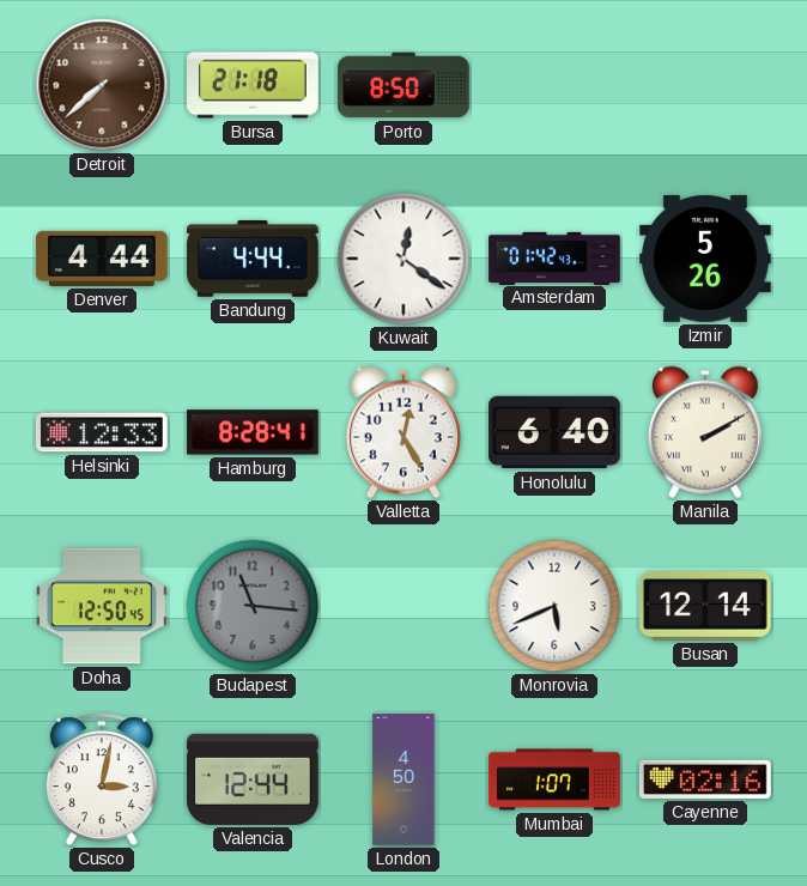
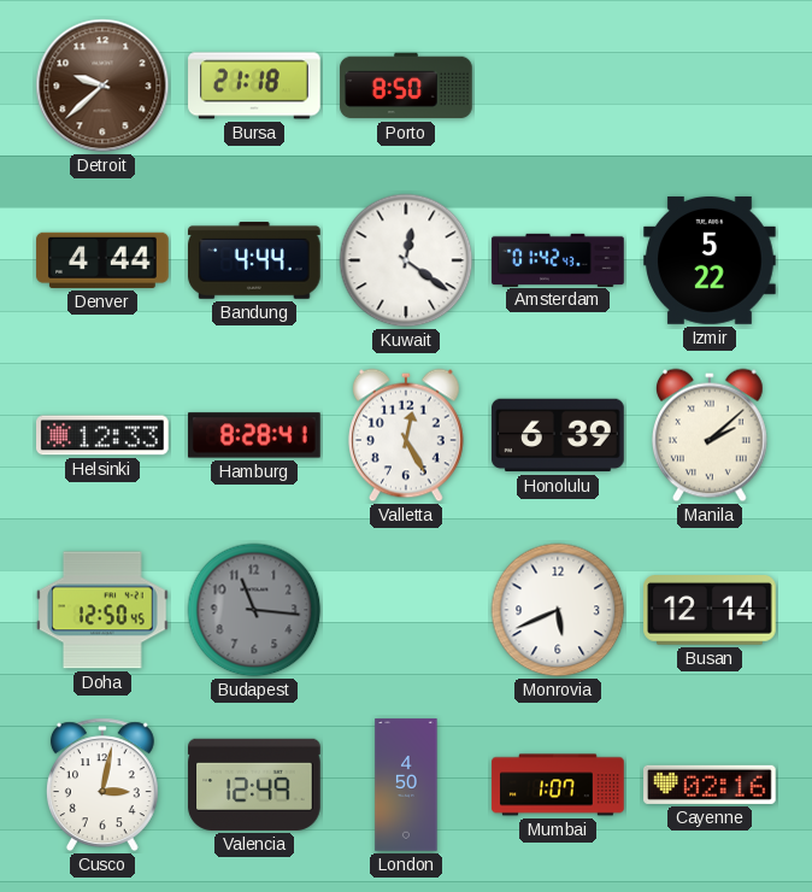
Detroit: 7:38 -> 9:38
Izmir: 5:26 -> 5:22
Honolulu: 6:40 -> 6:39
Manila: 2:10 -> 2:08
Valencia: 12:44 -> 12:49
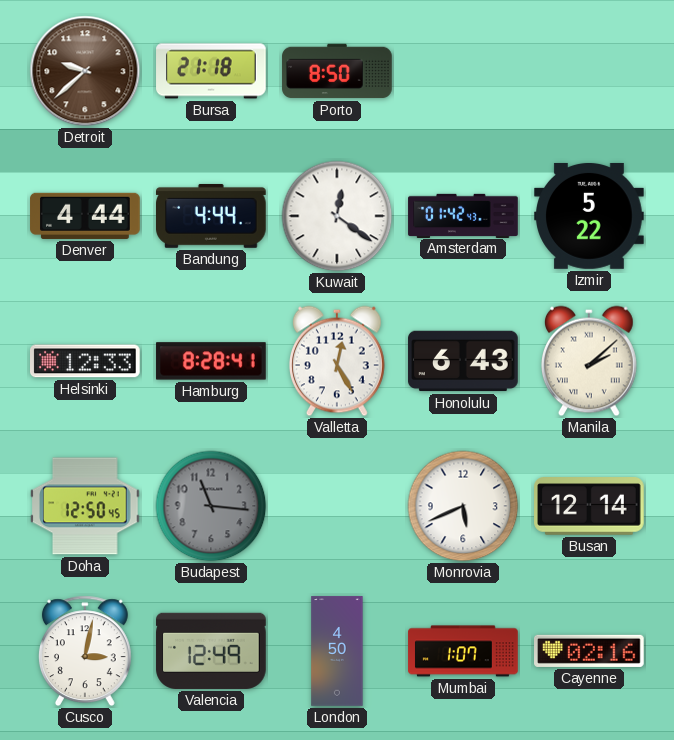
Honolulu: 6:39 -> 6:43
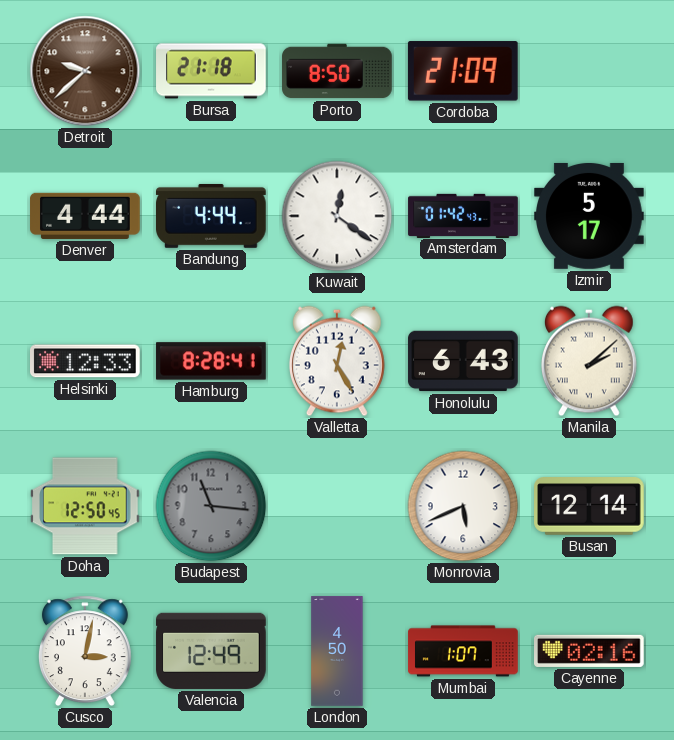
Cordoba: none -> 21:09
Izmir: 5:22 -> 5:17
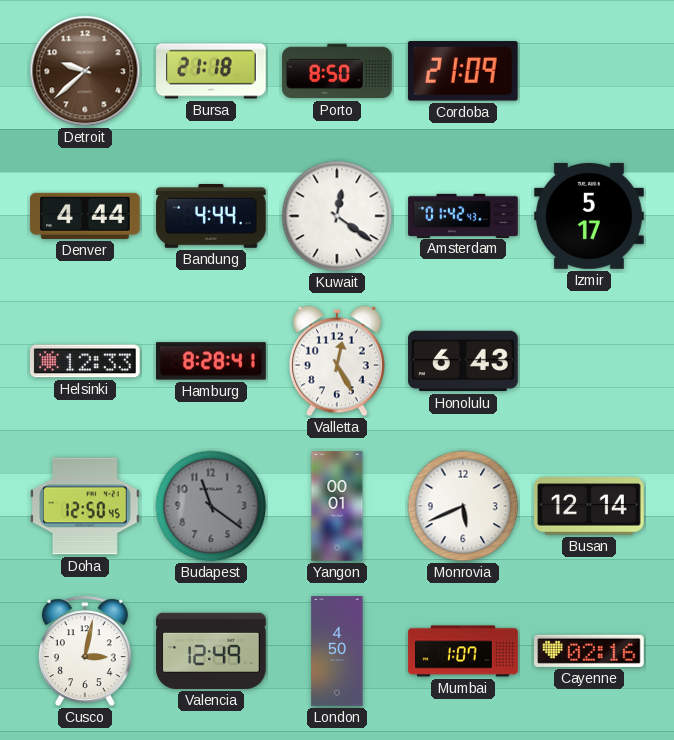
Manila: 2:08 -> none
Budapest: 11:16 -> 11:21
Yangon: none -> 00:01
